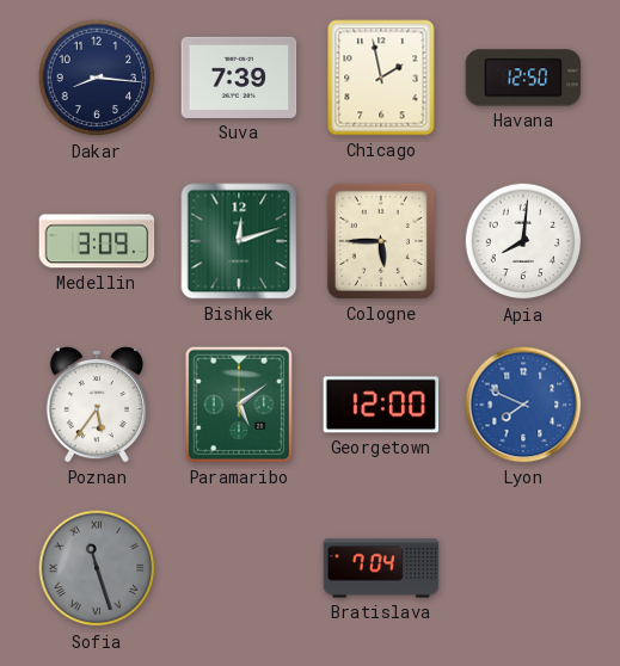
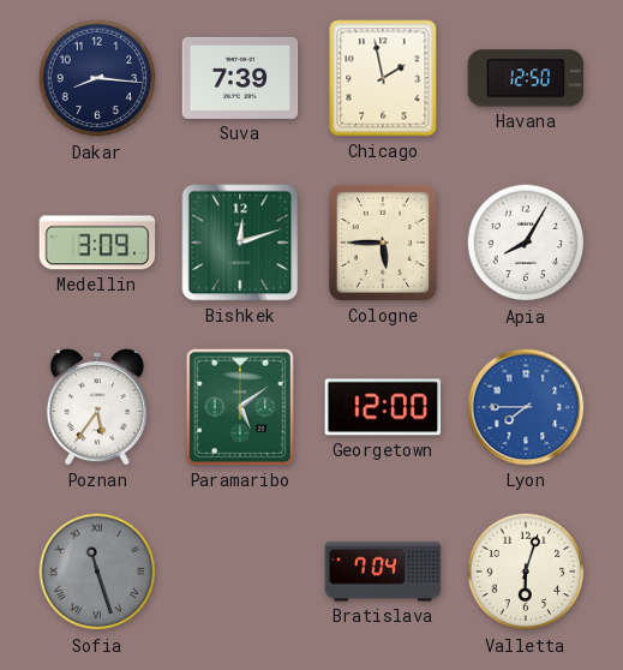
Apia: 8:01 -> 8:05
Lyon: 7:49 -> 7:45
Valletta: none -> 6:03
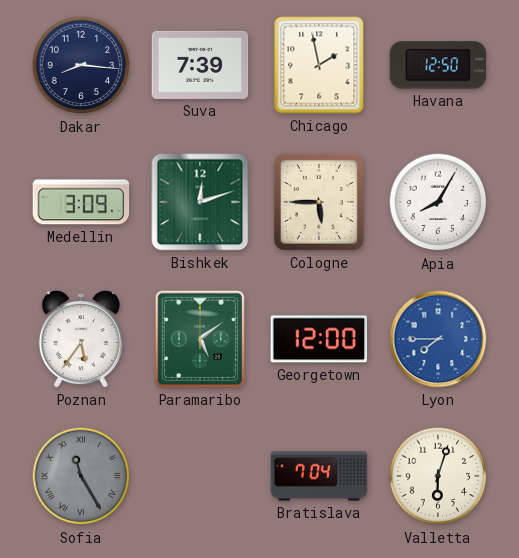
Sofia: 11:27 -> 11:25
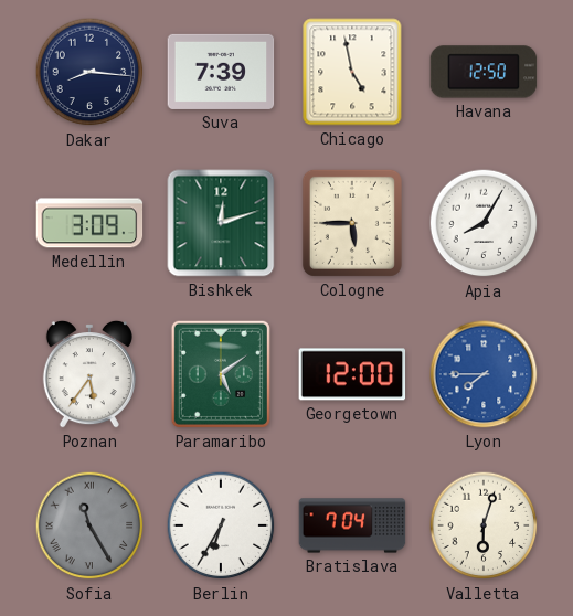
Chicago: 1:58 -> 4:58
Berlin: none -> 6:35
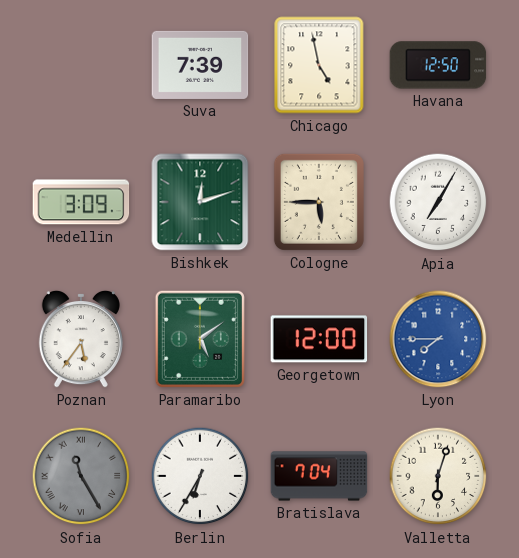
Dakar: 8:16 -> none
Apia: 8:05 -> 7:05
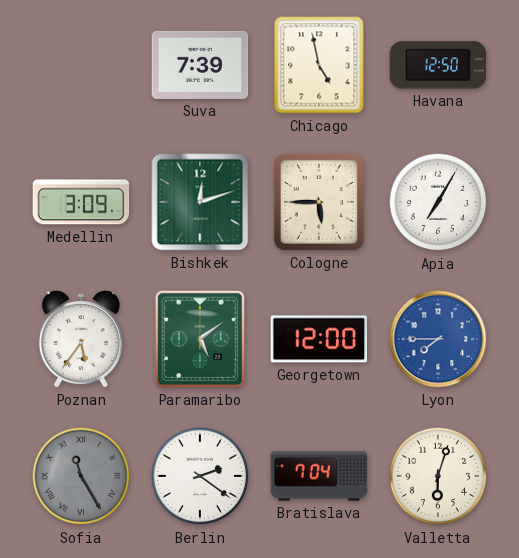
Berlin: 6:35 -> 2:21
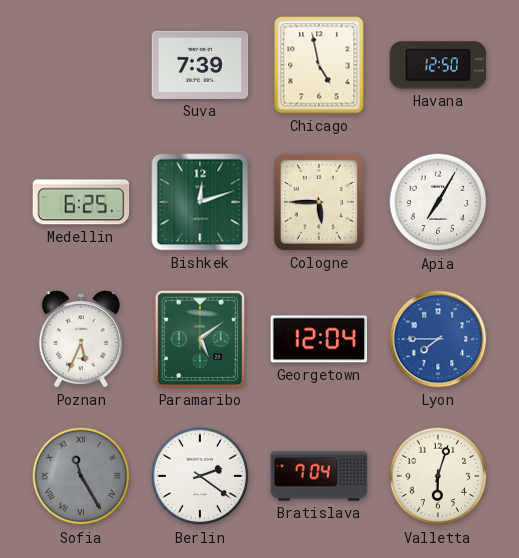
Medellin: 3:09 -> 6:25
Poznan: 5:36 -> 5:34
Georgetown: 12:00 -> 12:04
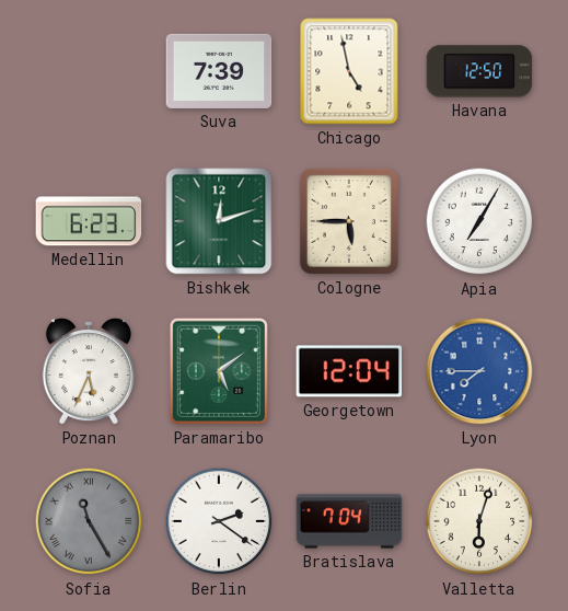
Medellin: 6:25 -> 6:23
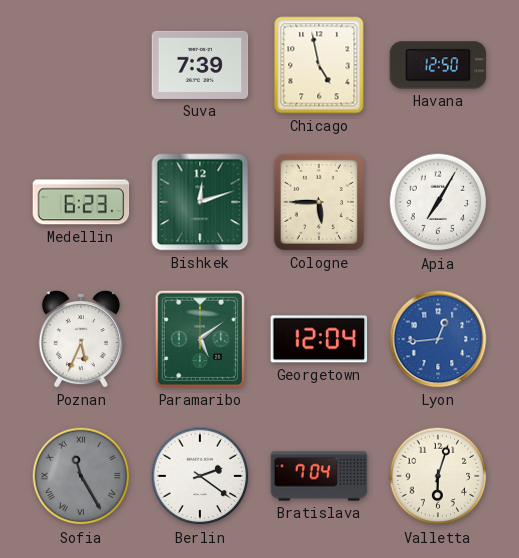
Lyon: 7:45 -> 12:44
